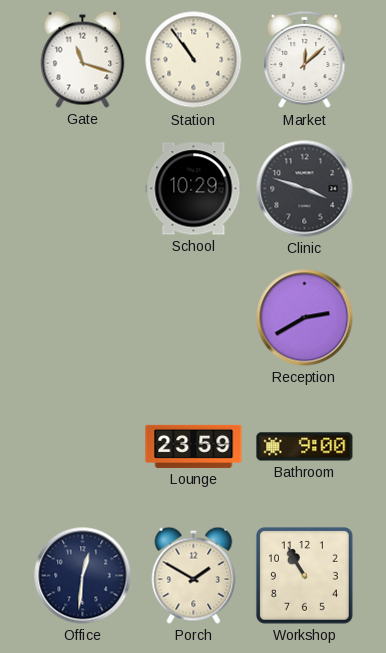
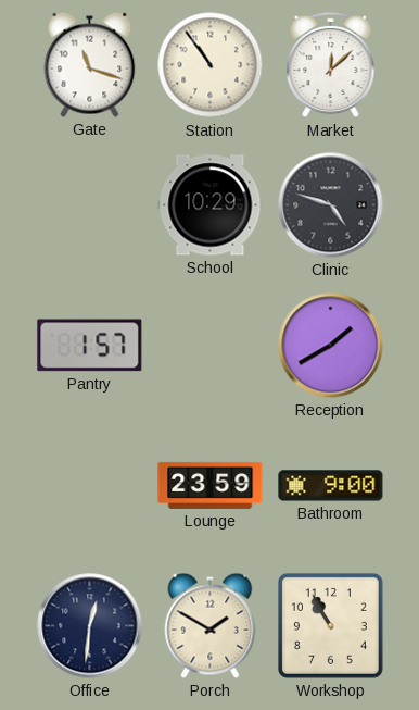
Clinic: 3:48 -> 4:48
Pantry: none -> 1:57
Reception: 2:40 -> 1:40
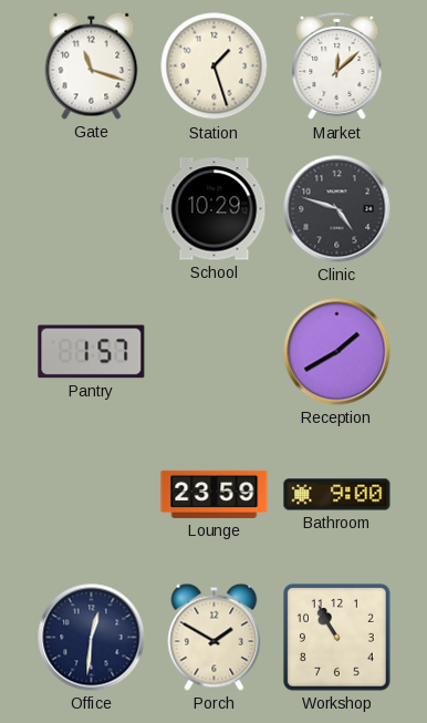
Station: 10:54 -> 1:27
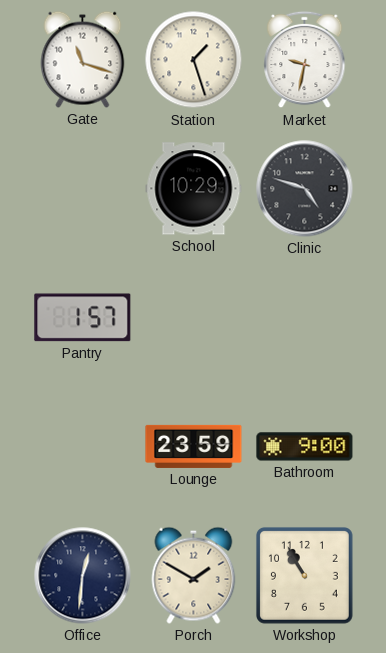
Market: 12:08 -> 9:32
Reception: 1:40 -> none
